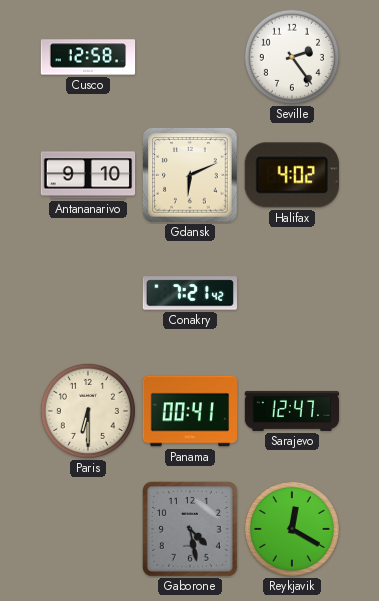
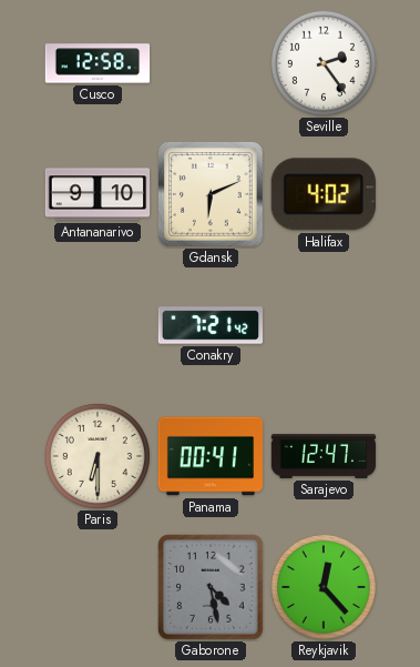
Reykjavik: 12:20 -> 12:23
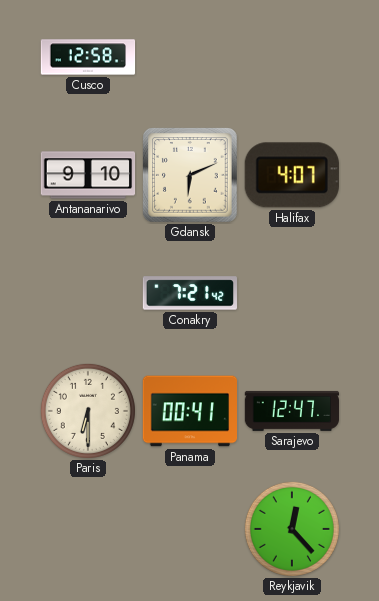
Seville: 2:24 -> none
Halifax: 4:02 -> 4:07
Gaborone: 4:28 -> none
